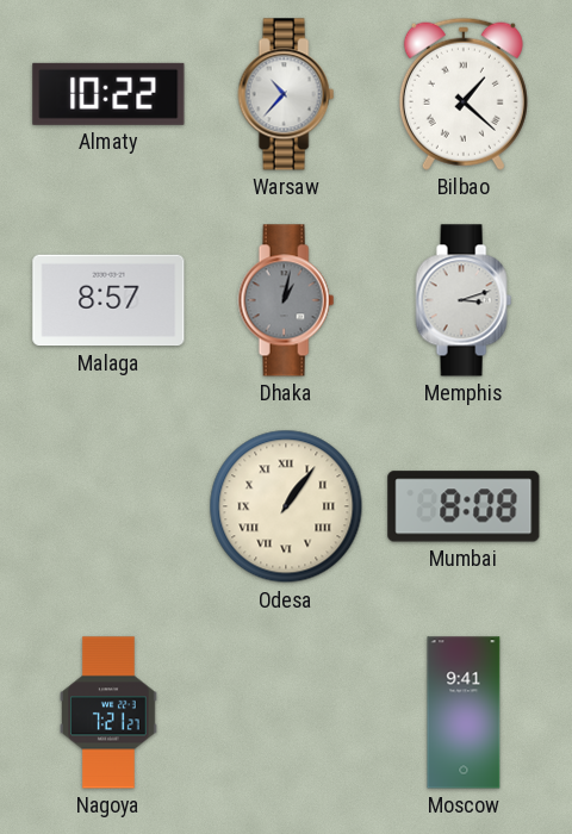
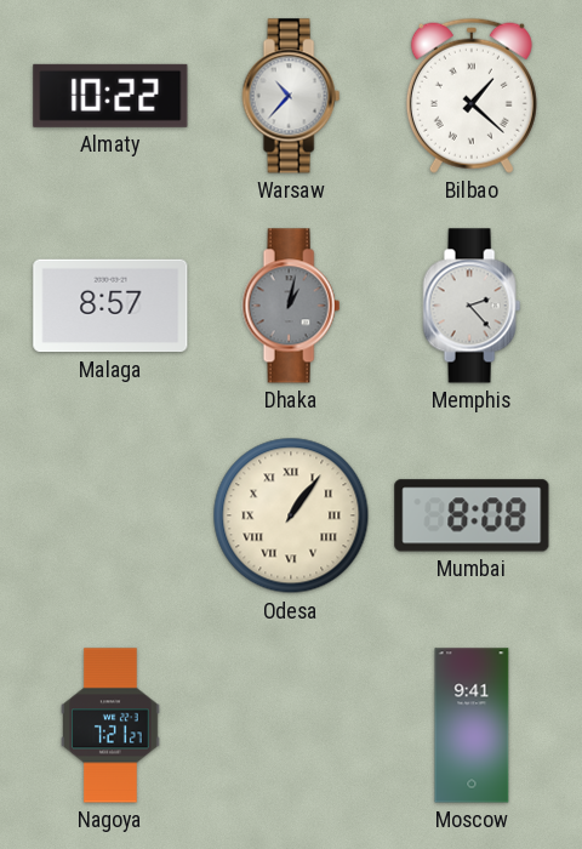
Memphis: 3:12 -> 2:23
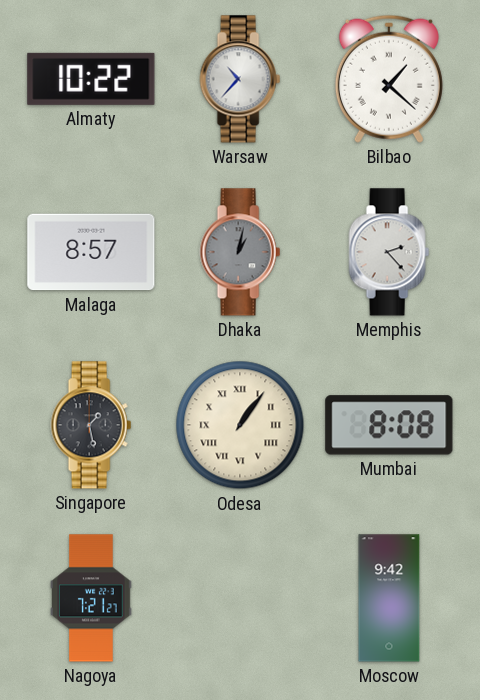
Singapore: none -> 1:28
Moscow: 9:41 -> 9:42
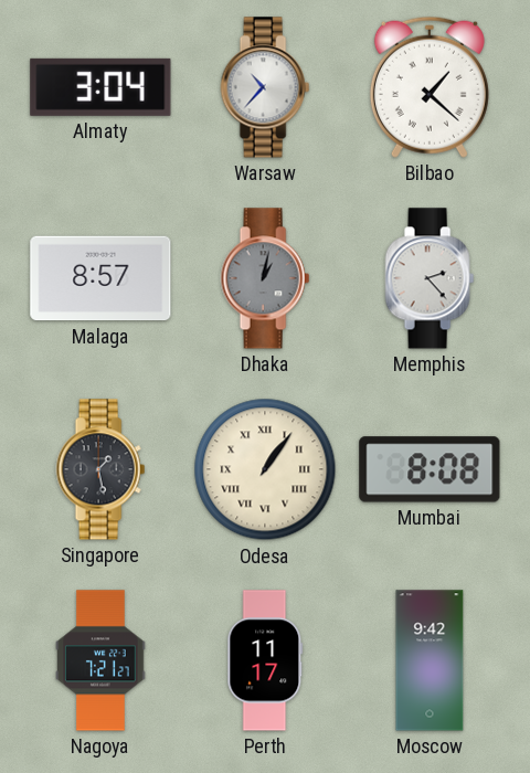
Almaty: 10:22 -> 3:04
Perth: none -> 11:17
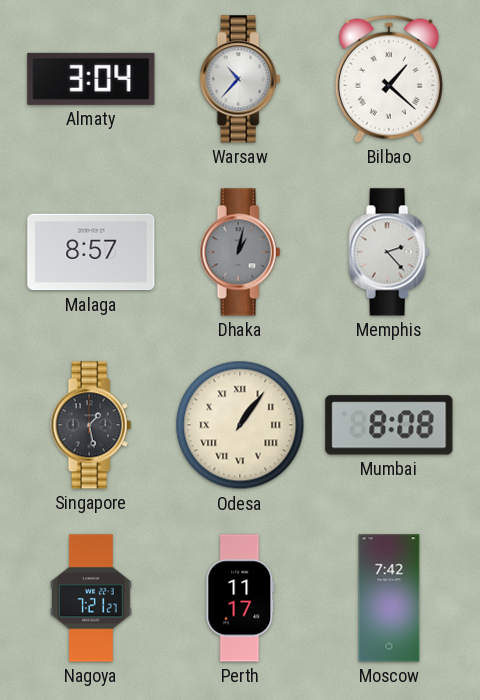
Moscow: 9:42 -> 7:42
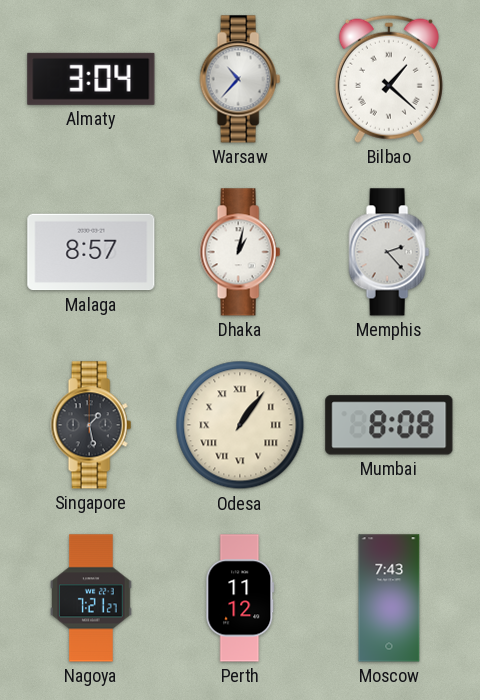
Dhaka dial: grey -> white
Perth: 11:17 -> 11:12
Moscow: 7:42 -> 7:43
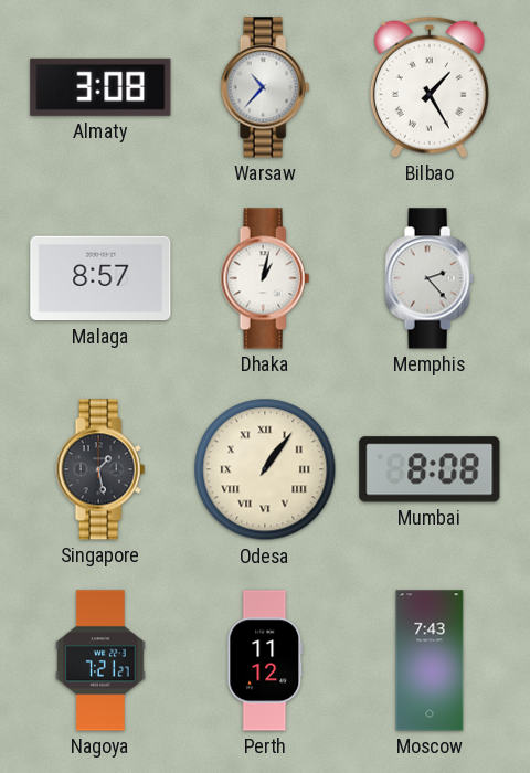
Almaty: 3:04 -> 3:08
Bilbao: 1:22 -> 1:25
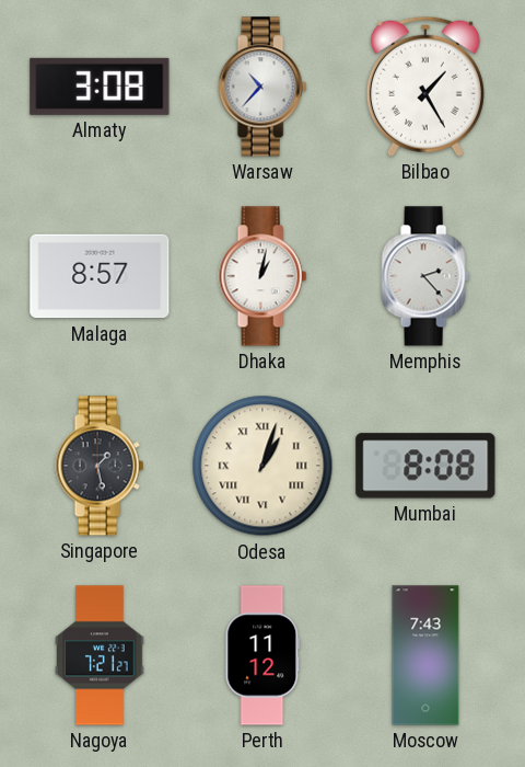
Odesa: 1:06 -> 1:03
